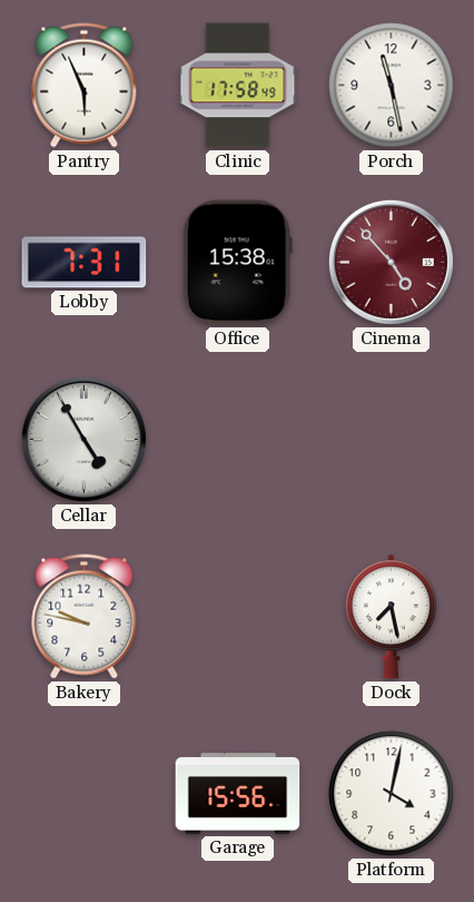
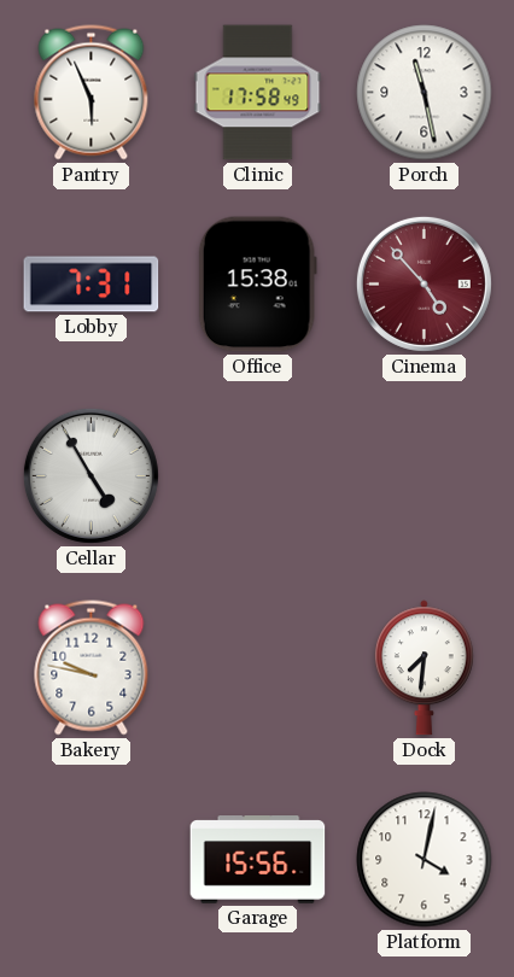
Dock: 7:28 -> 7:31
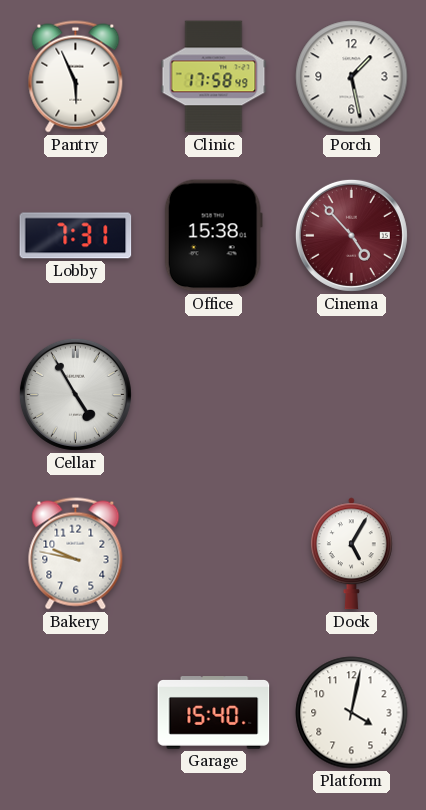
Porch: 11:28 -> 1:28
Dock: 7:31 -> 5:05
Garage: 15:56 -> 15:40
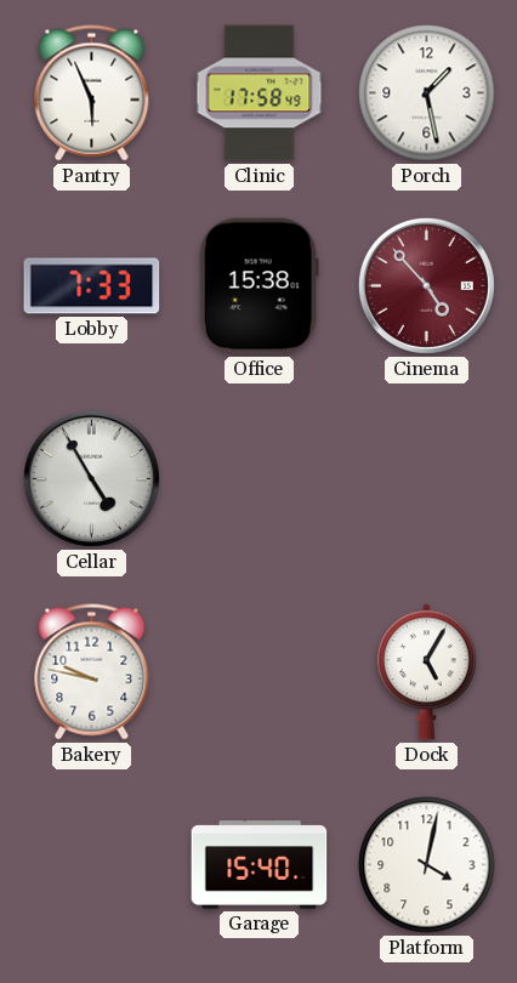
Lobby: 7:31 -> 7:33
